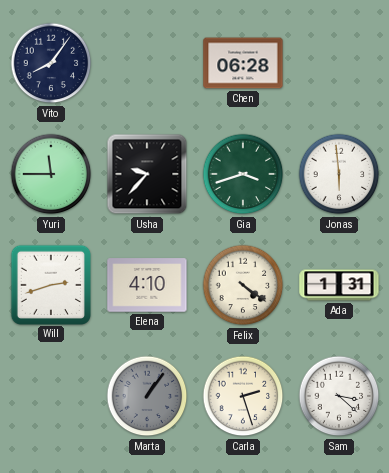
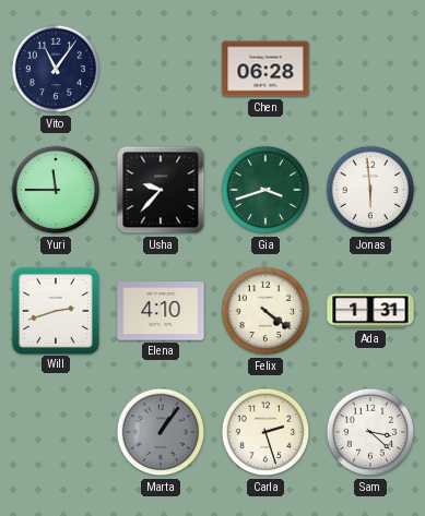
Vito: 8:06 -> 11:06
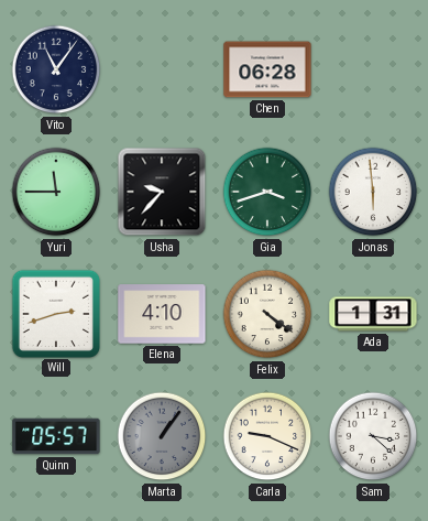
Quinn: none -> 05:57
Carla: 2:27 -> 9:19
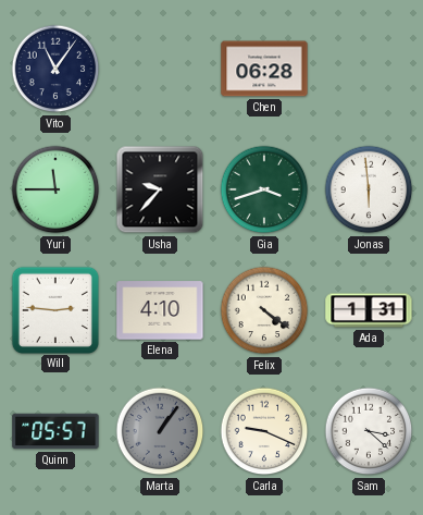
Will: 2:42 -> 2:46
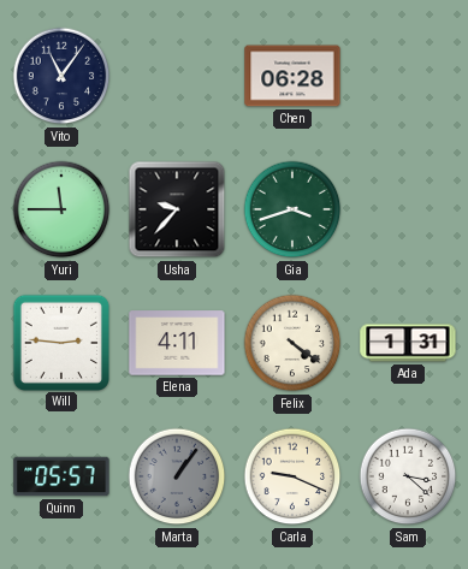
Jonas: 5:59 -> none
Elena: 4:10 -> 4:11
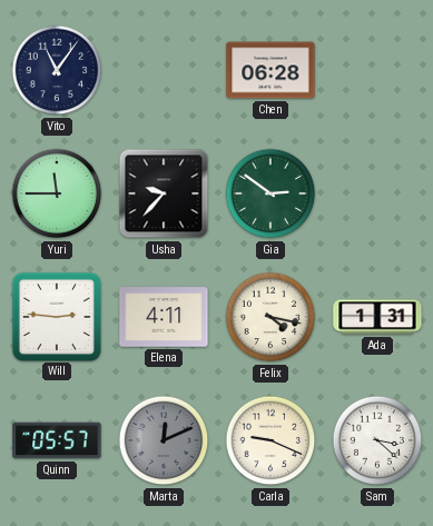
Gia: 3:42 -> 2:51
Felix: 4:21 -> 4:17
Marta: 1:06 -> 12:11
